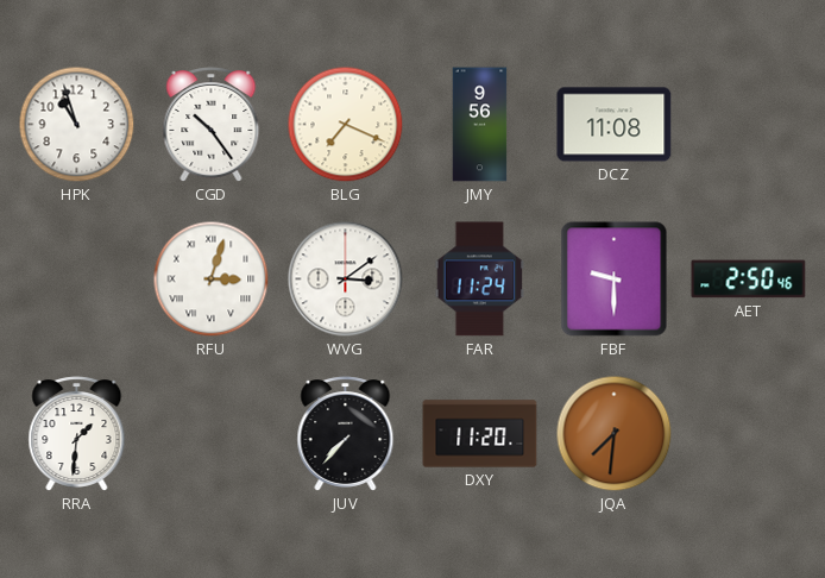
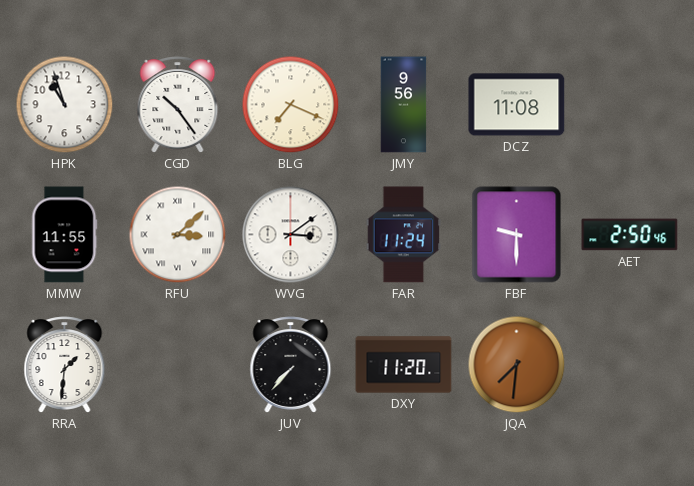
MMW: none -> 11:55
RFU: 3:03 -> 3:08
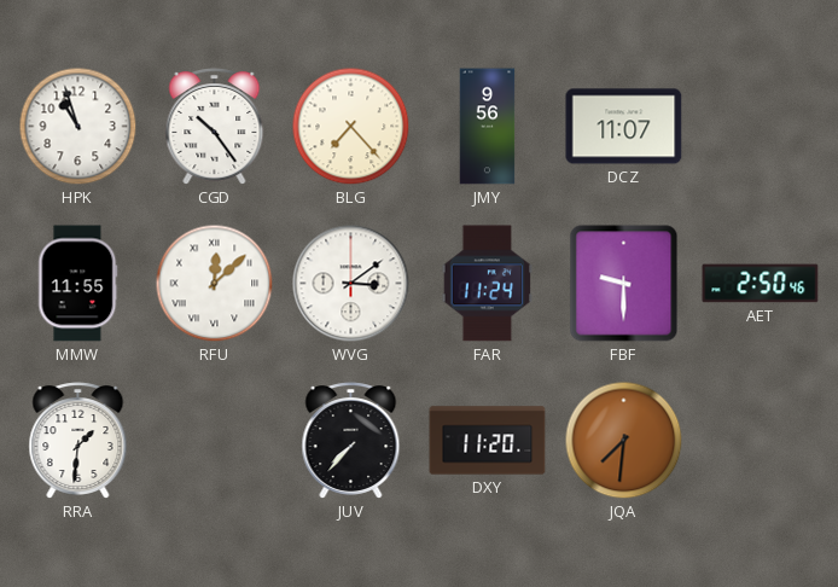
BLG: 7:19 -> 7:23
DCZ: 11:08 -> 11:07
RFU: 3:08 -> 12:08
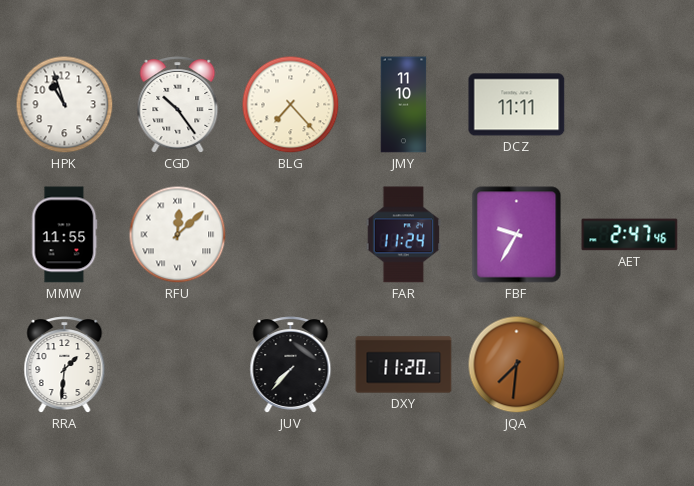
JMY: 9:56 -> 11:10
DCZ: 11:07 -> 11:11
WVG: 3:09 -> none
FBF: 9:30 -> 9:35
AET: 2:50 -> 2:47
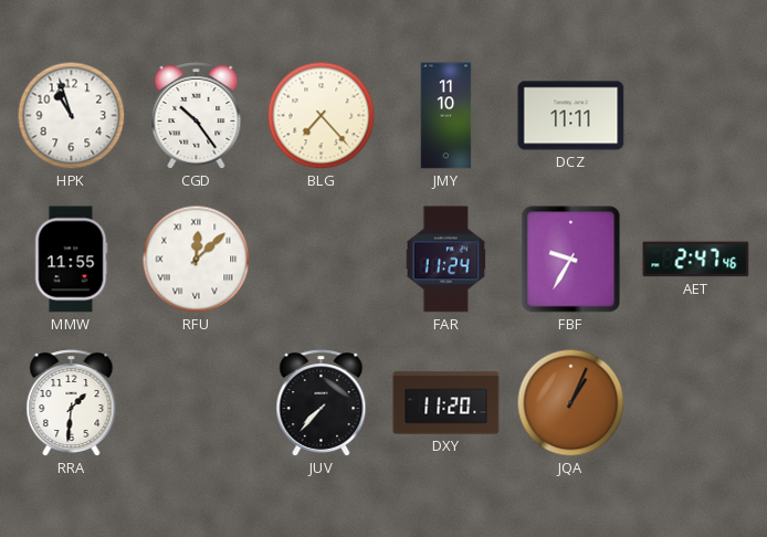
JQA: 7:31 -> 1:04
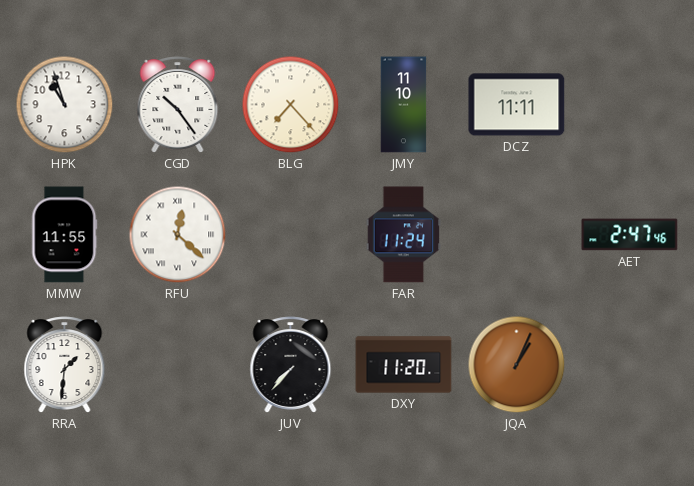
RFU: 12:08 -> 12:22
FBF: 9:35 -> none
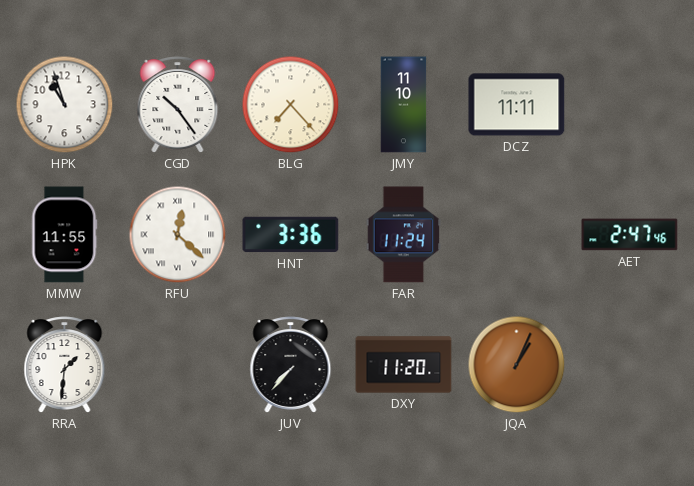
HNT: none -> 3:36
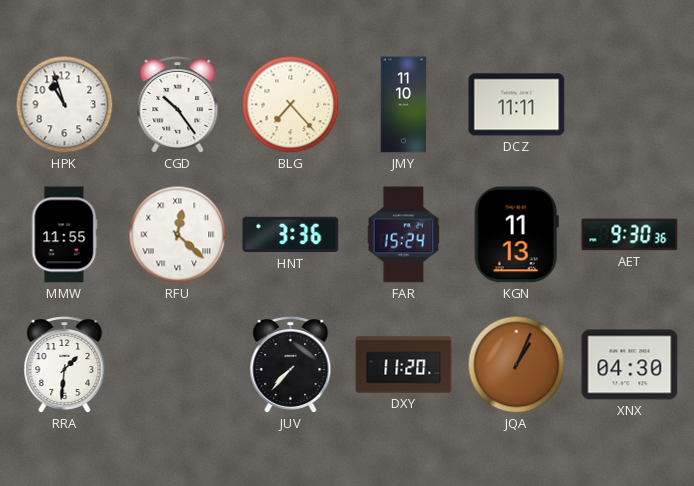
FAR: 11:24 -> 15:24
KGN: none -> 11:13
AET: 2:47 -> 9:30
XNX: none -> 04:30
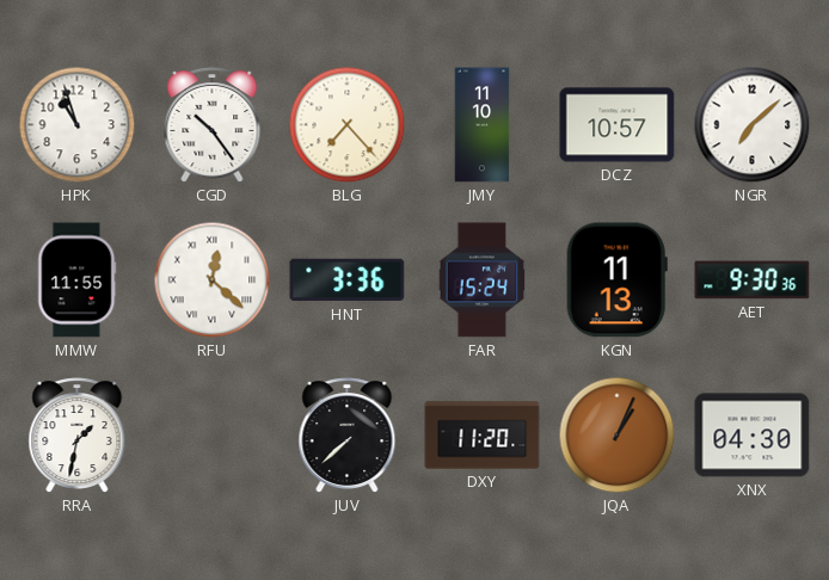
DCZ: 11:11 -> 10:57
NGR: none -> 7:08
RRA: 1:31 -> 1:32
JUV: 7:37 -> 7:38
